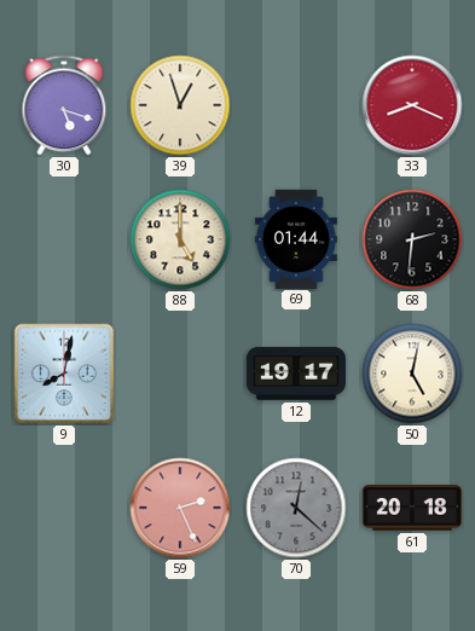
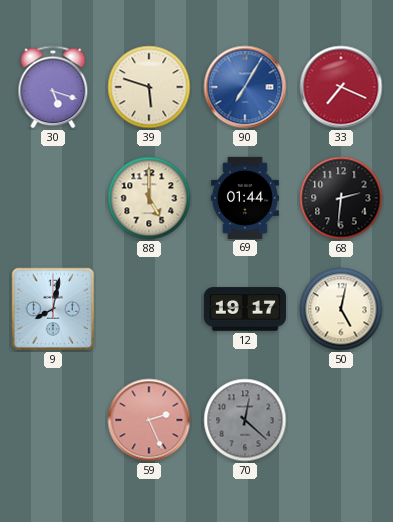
39: 12:57 -> 5:48
90: none -> 7:05
33: 8:19 -> 7:19
61: 20:18 -> none
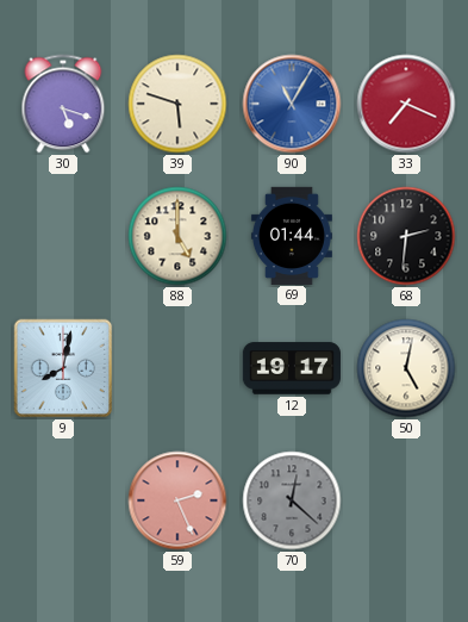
90: 7:05 -> 11:05
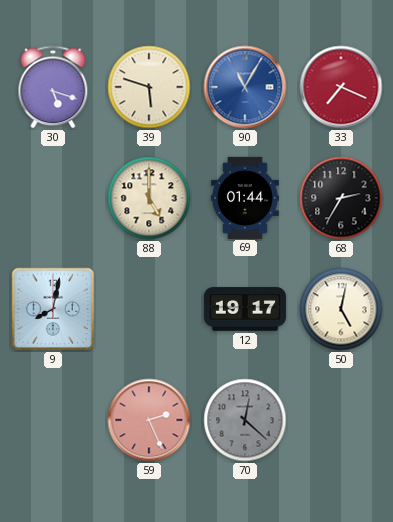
68: 2:31 -> 2:35
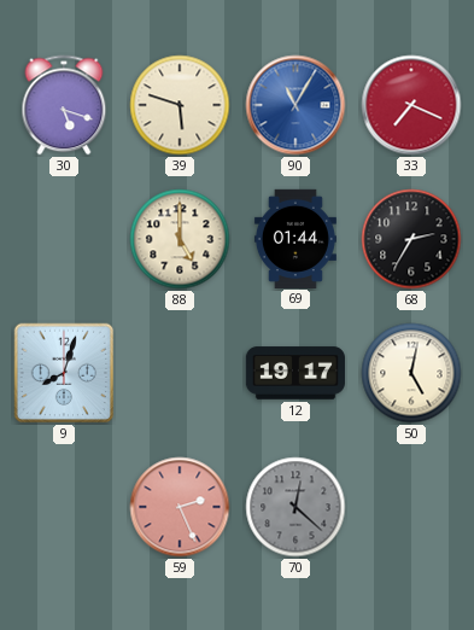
9: 8:02 -> 8:03
